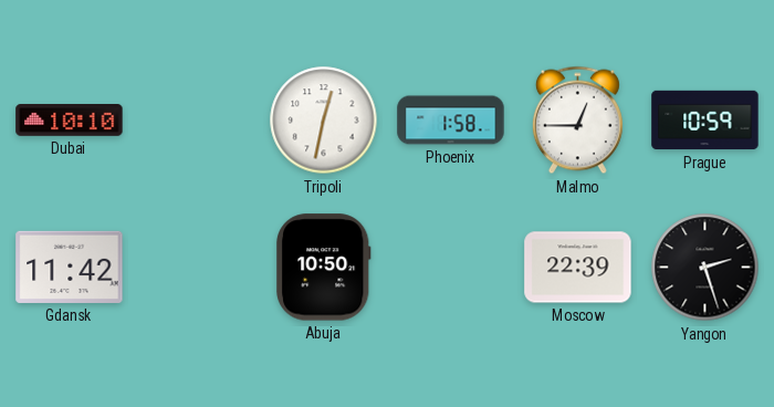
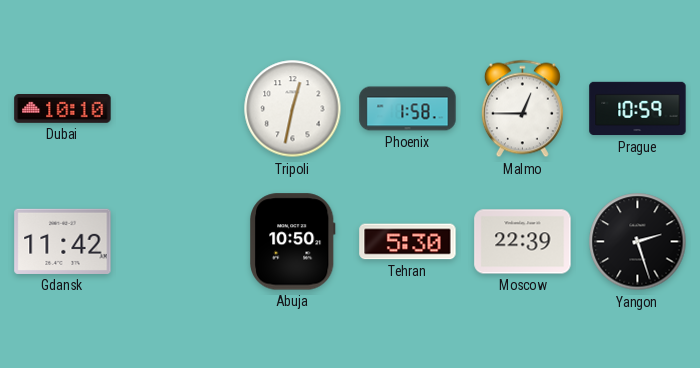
Tehran: none -> 5:30
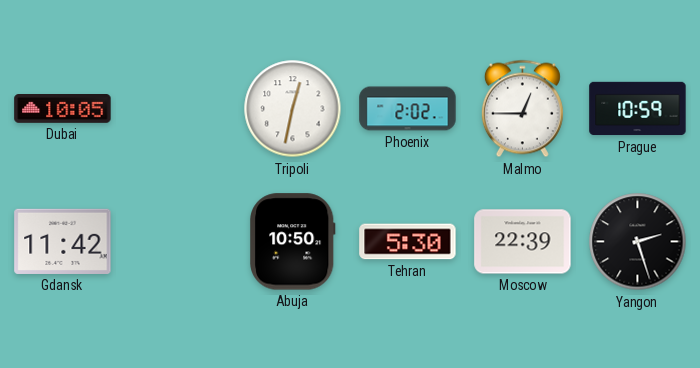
Dubai: 10:10 -> 10:05
Phoenix: 1:58 -> 2:02
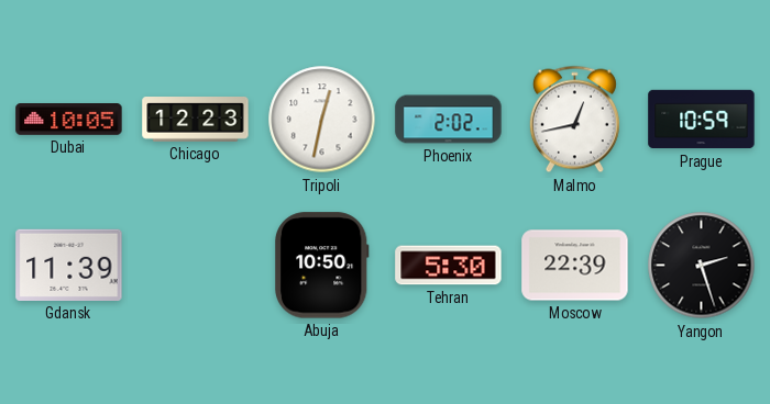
Chicago: none -> 12:23
Malmo: 12:45 -> 12:43
Gdansk: 11:42 -> 11:39
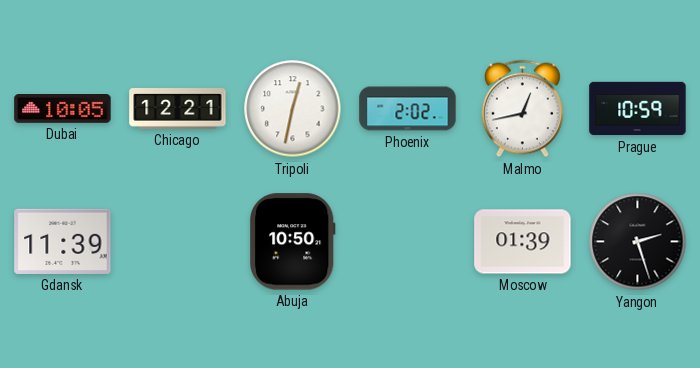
Chicago: 12:23 -> 12:21
Tehran: 5:30 -> none
Moscow: 22:39 -> 01:39
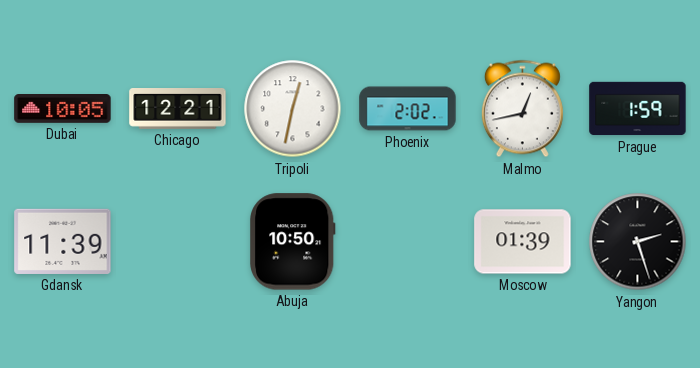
Prague: 10:59 -> 1:59
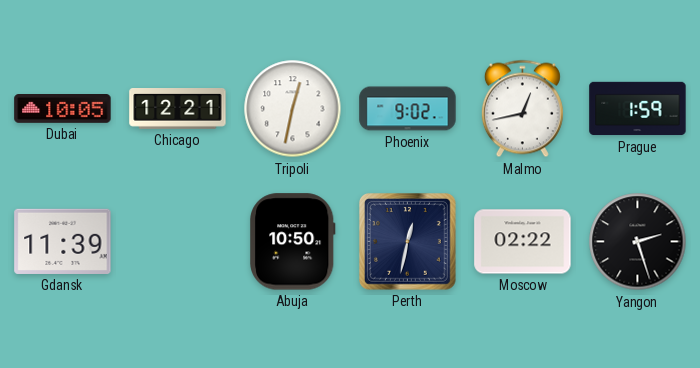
Phoenix: 2:02 -> 9:02
Perth: none -> 12:32
Moscow: 01:39 -> 02:22
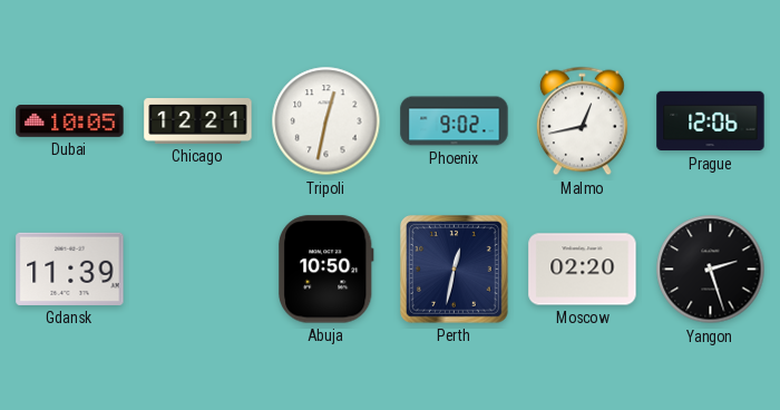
Prague: 1:59 -> 12:06
Moscow: 02:22 -> 02:20
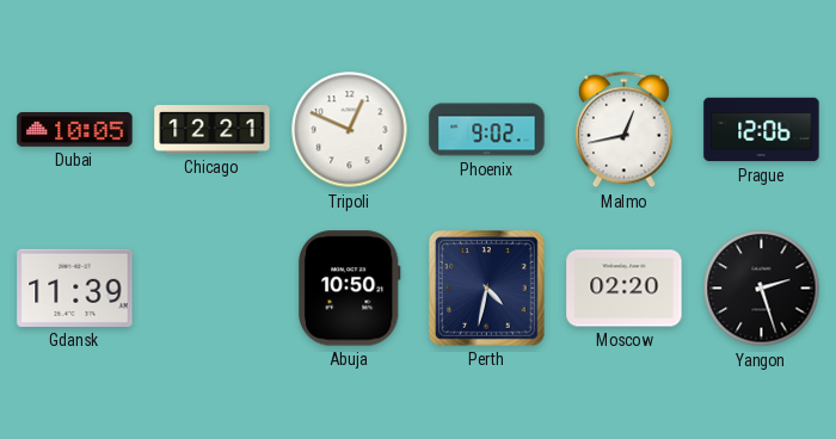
Tripoli: 12:32 -> 12:49
Perth: 12:32 -> 4:32
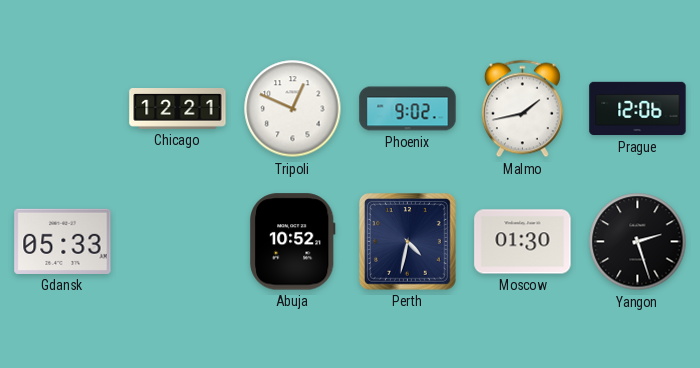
Dubai: 10:05 -> none
Malmo: 12:43 -> 1:43
Gdansk: 11:39 -> 05:33
Abuja: 10:50 -> 10:52
Moscow: 02:20 -> 01:30
